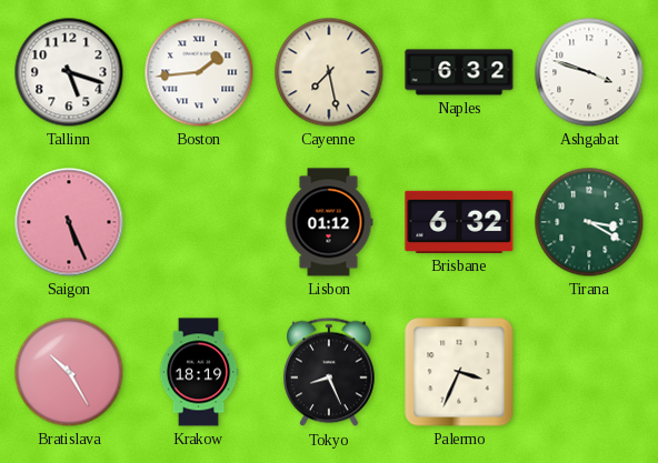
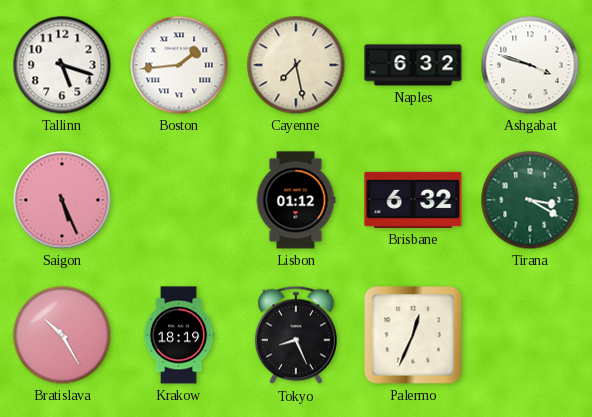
Palermo: 3:34 -> 12:34
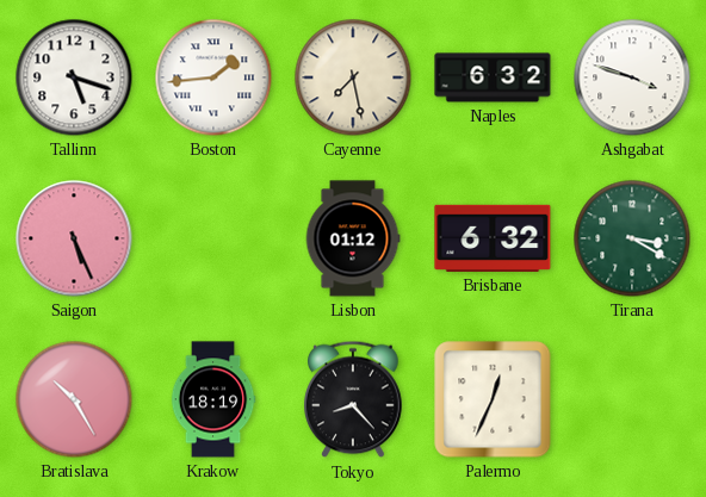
Tokyo: 8:26 -> 8:23
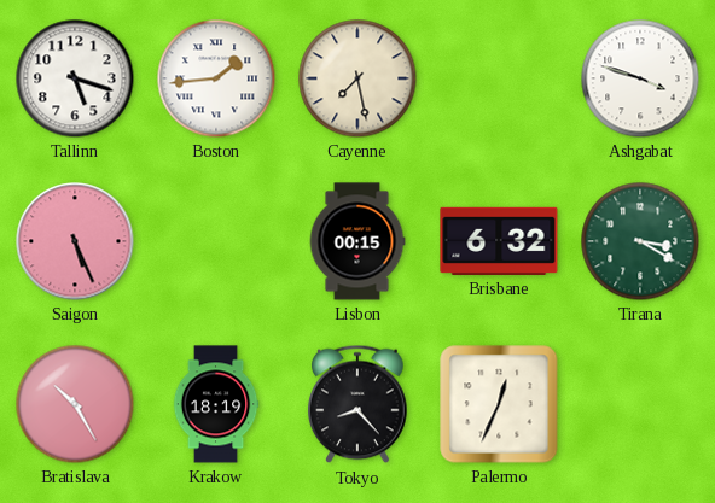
Naples: 6:32 -> none
Lisbon: 01:12 -> 00:15
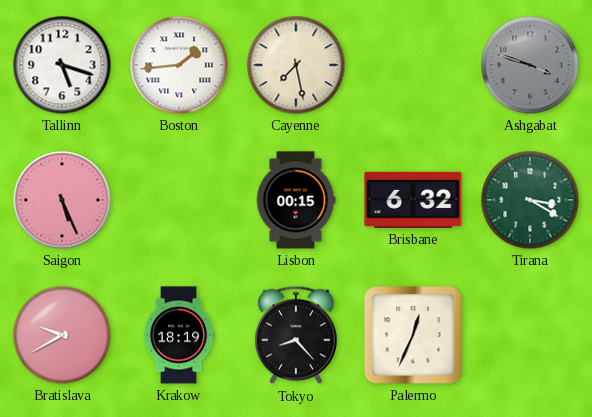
Ashgabat dial: white -> grey
Bratislava: 10:25 -> 9:40
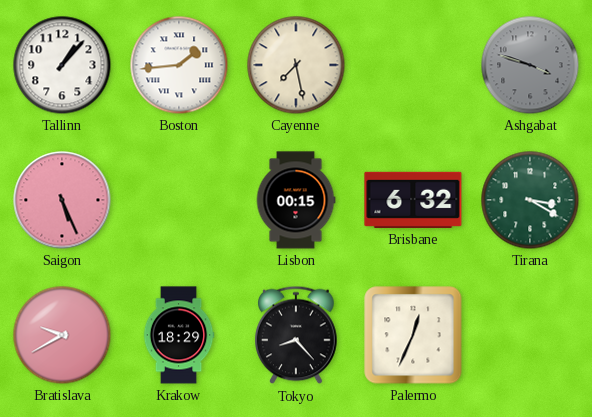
Tallinn: 5:18 -> 1:07
Krakow: 18:19 -> 18:29
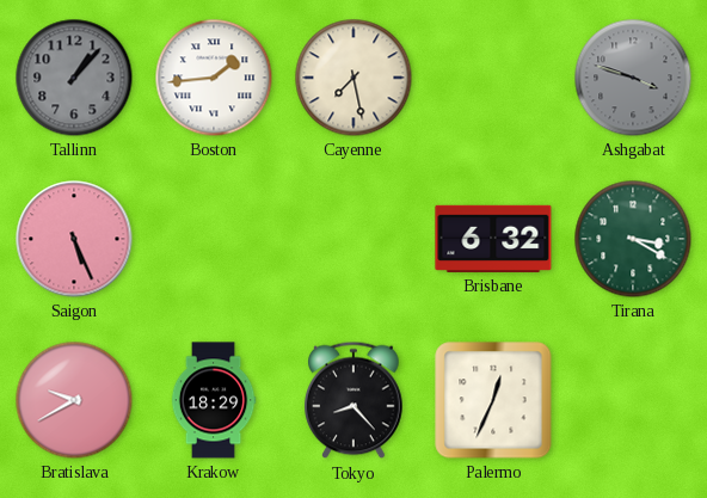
Tallinn dial: white -> grey
Lisbon: 00:15 -> none
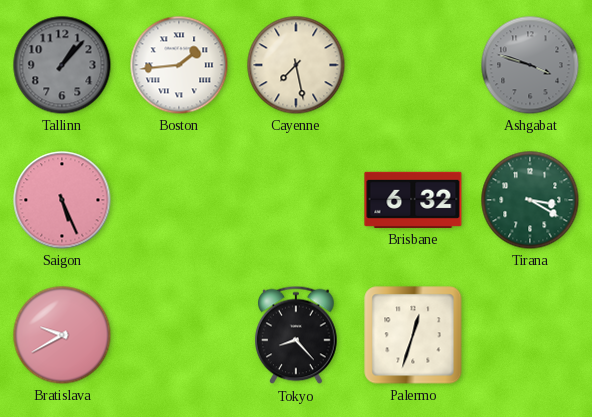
Krakow: 18:29 -> none
Palermo: 12:34 -> 12:33
